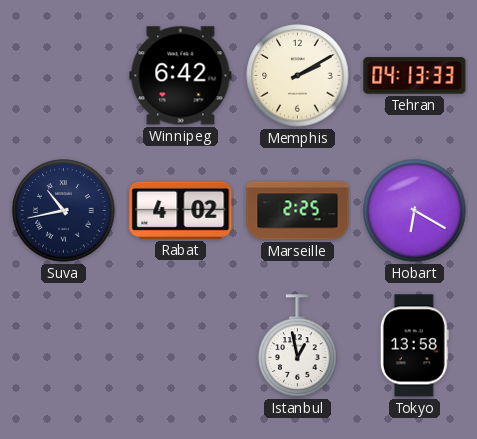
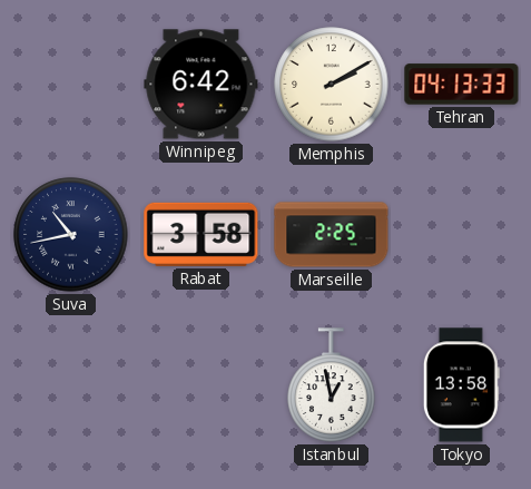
Rabat: 4:02 -> 3:58
Hobart: 6:20 -> none
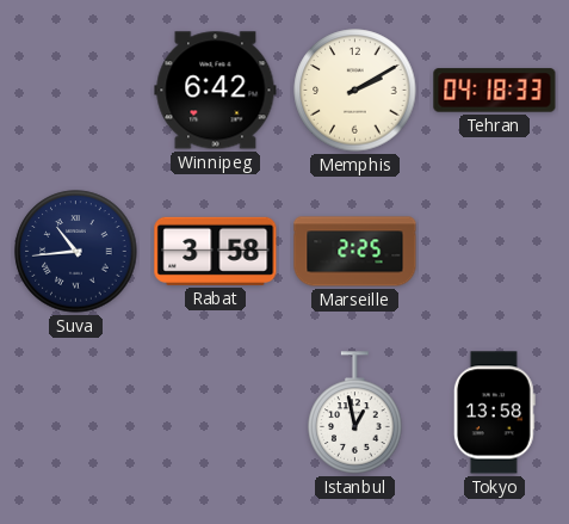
Tehran: 04:13 -> 04:18
Suva: 10:43 -> 10:44
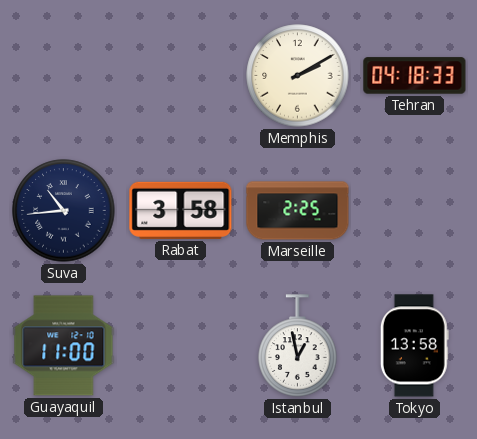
Winnipeg: 6:42 -> none
Guayaquil: none -> 11:00
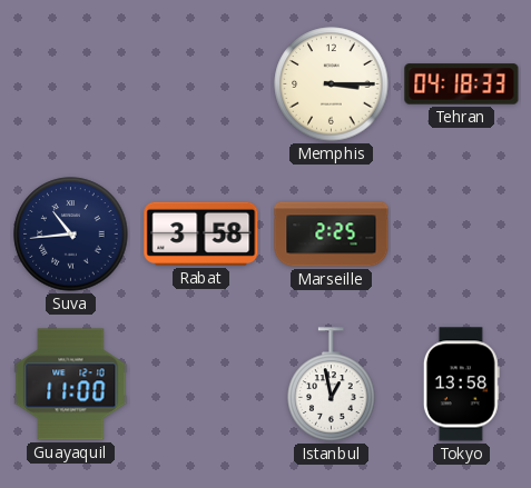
Memphis: 2:10 -> 3:15
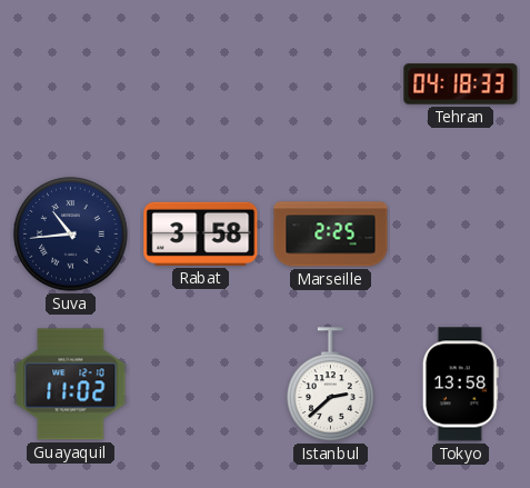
Memphis: 3:15 -> none
Guayaquil: 11:00 -> 11:02
Istanbul: 12:58 -> 2:38
